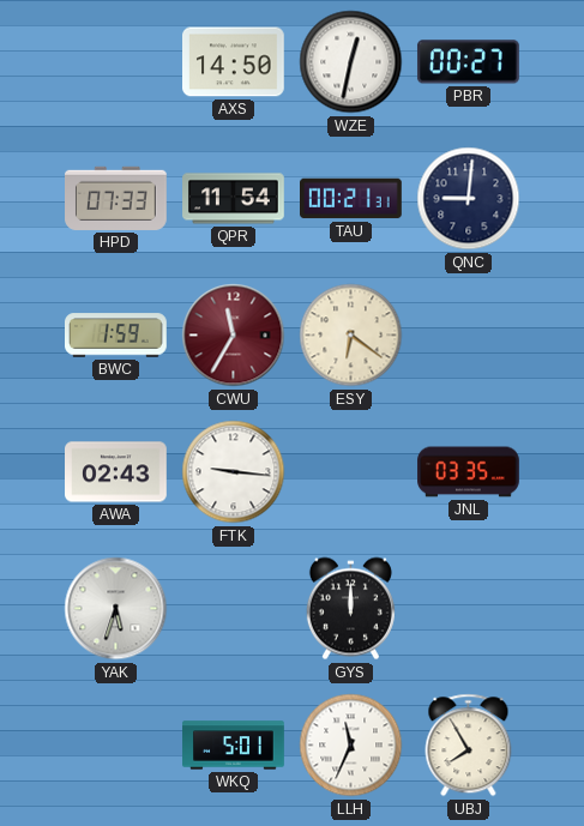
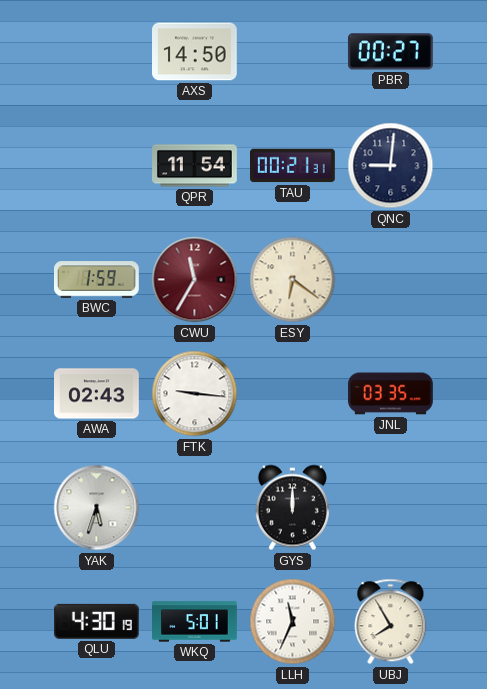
WZE: 12:32 -> none
HPD: 07:33 -> none
QLU: none -> 4:30
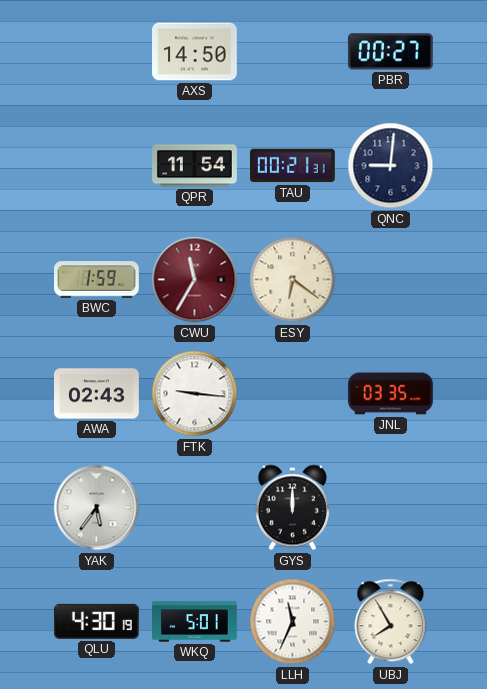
YAK: 5:33 -> 5:36
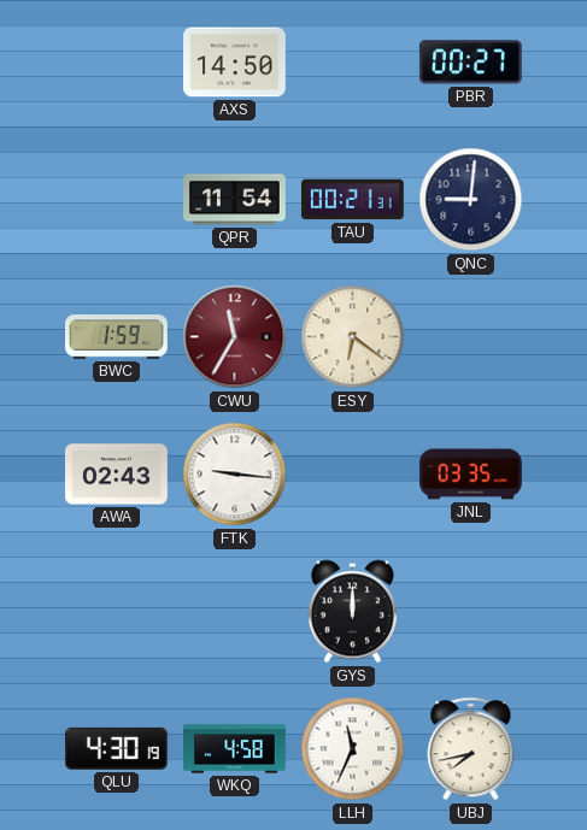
YAK: 5:36 -> none
WKQ: 5:01 -> 4:58
UBJ: 7:55 -> 7:43
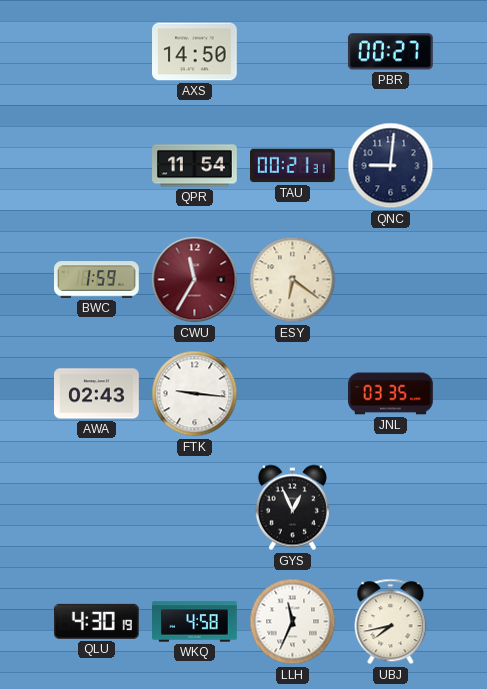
GYS: 12:00 -> 12:56
